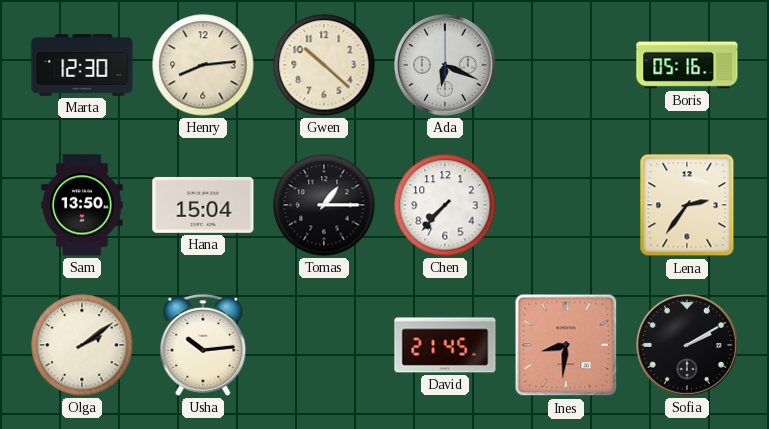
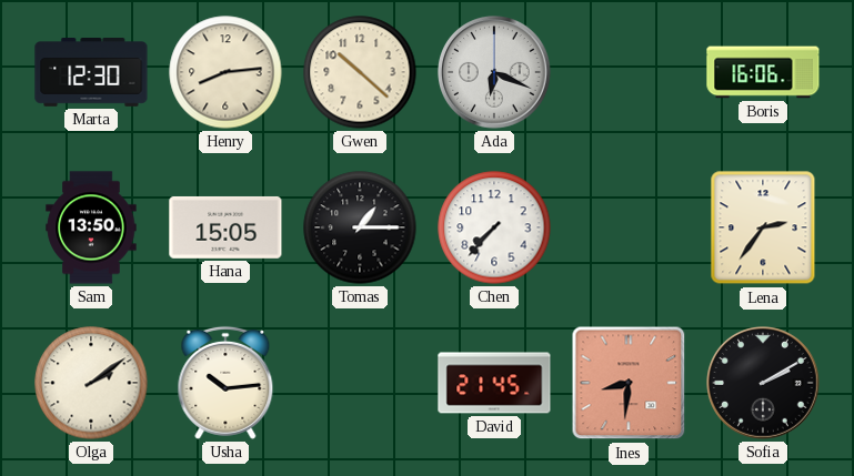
Boris: 05:16 -> 16:06
Hana: 15:04 -> 15:05
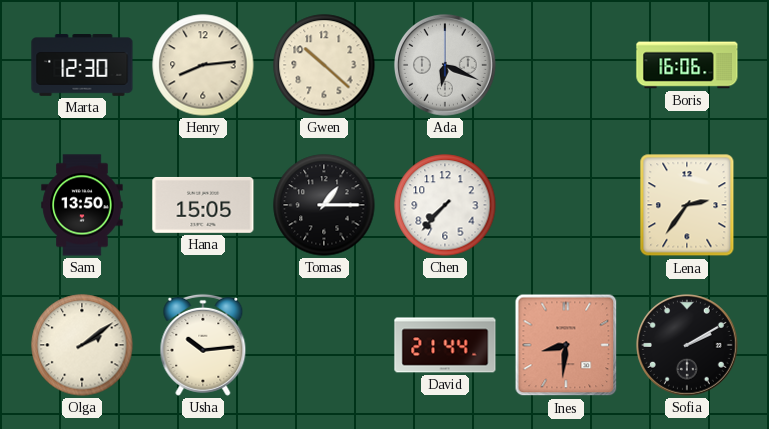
David: 21:45 -> 21:44
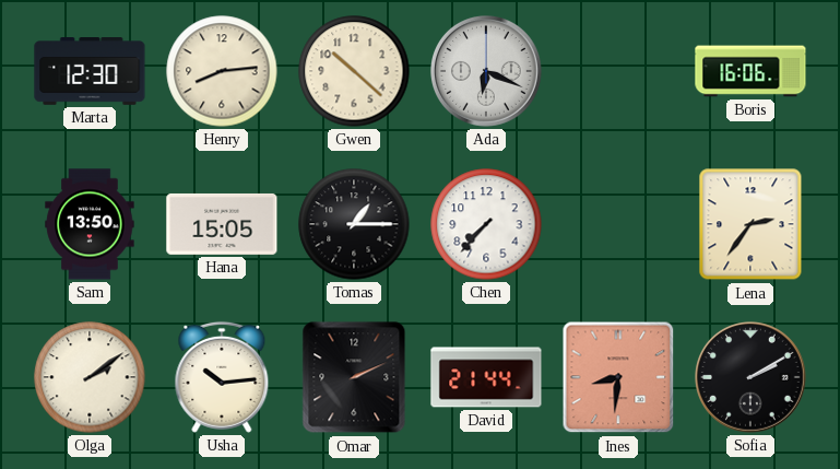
Omar: none -> 2:11
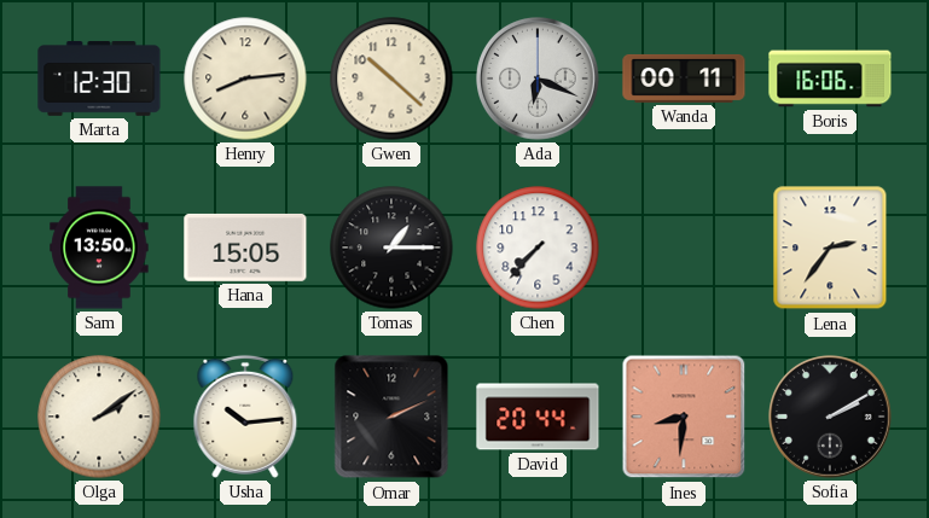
Wanda: none -> 00:11
David: 21:44 -> 20:44
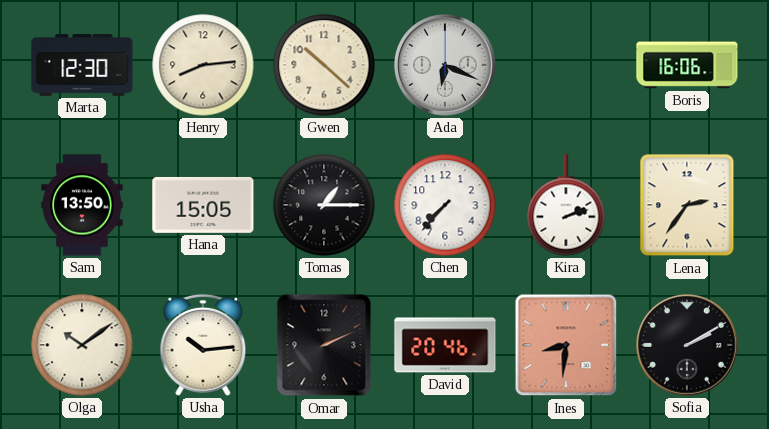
Wanda: 00:11 -> none
Kira: none -> 2:12
Olga: 2:09 -> 10:09
David: 20:44 -> 20:46
